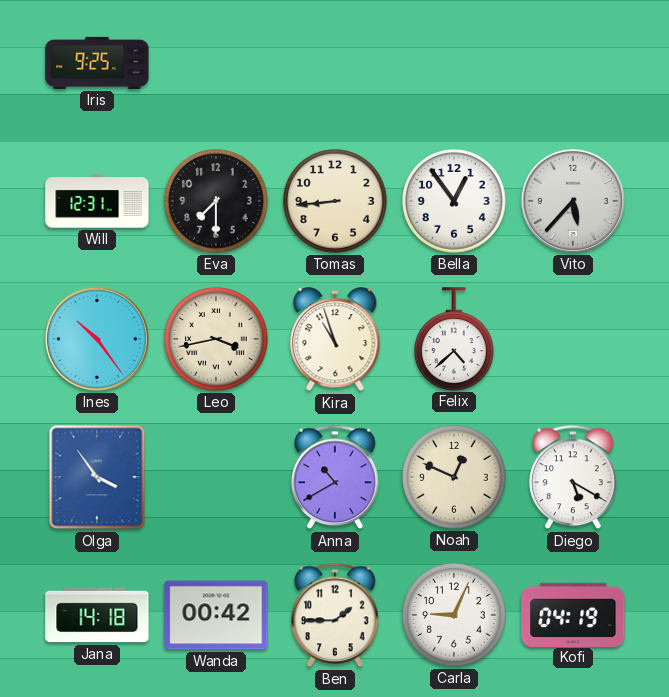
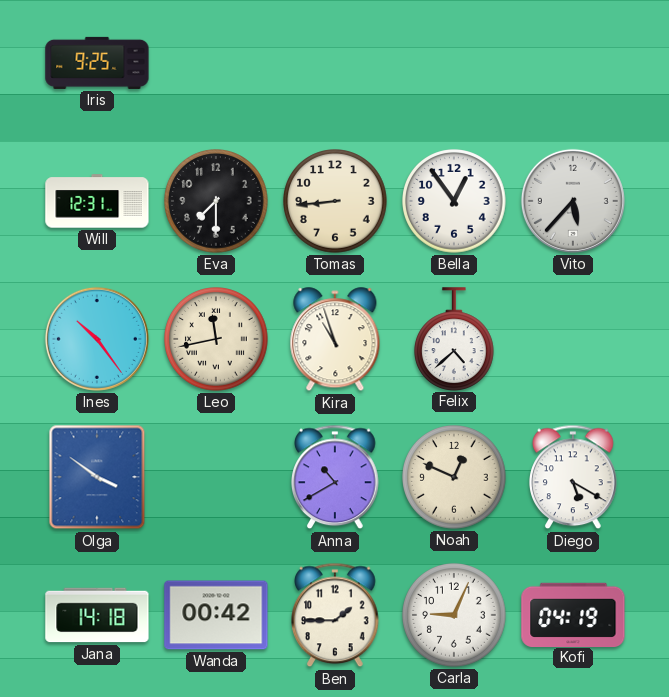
Leo: 3:43 -> 11:43
Olga: 3:54 -> 3:51
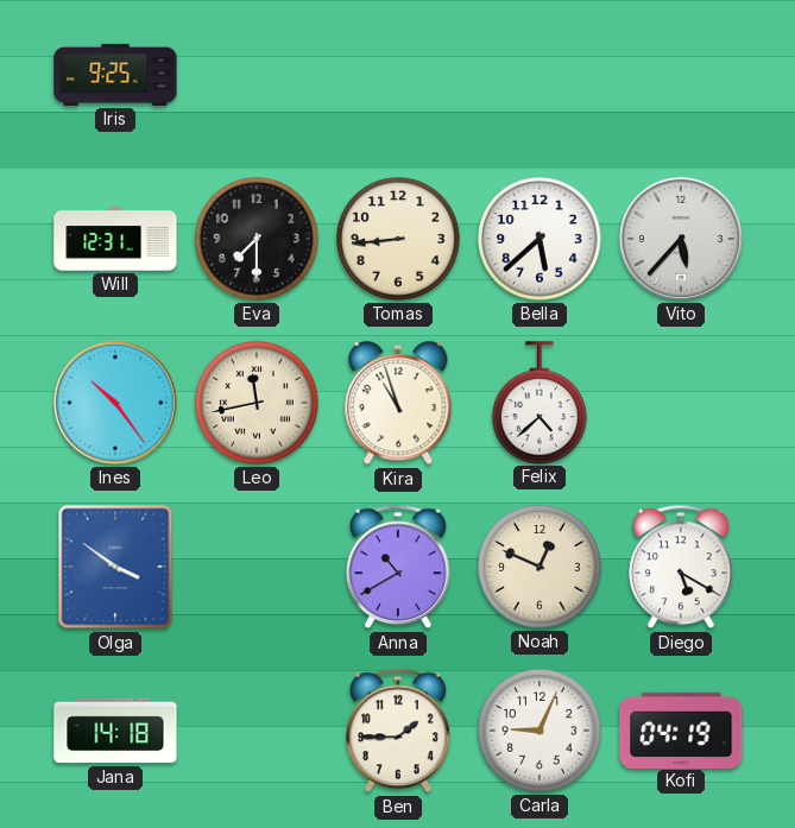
Bella: 12:54 -> 5:38
Wanda: 00:42 -> none
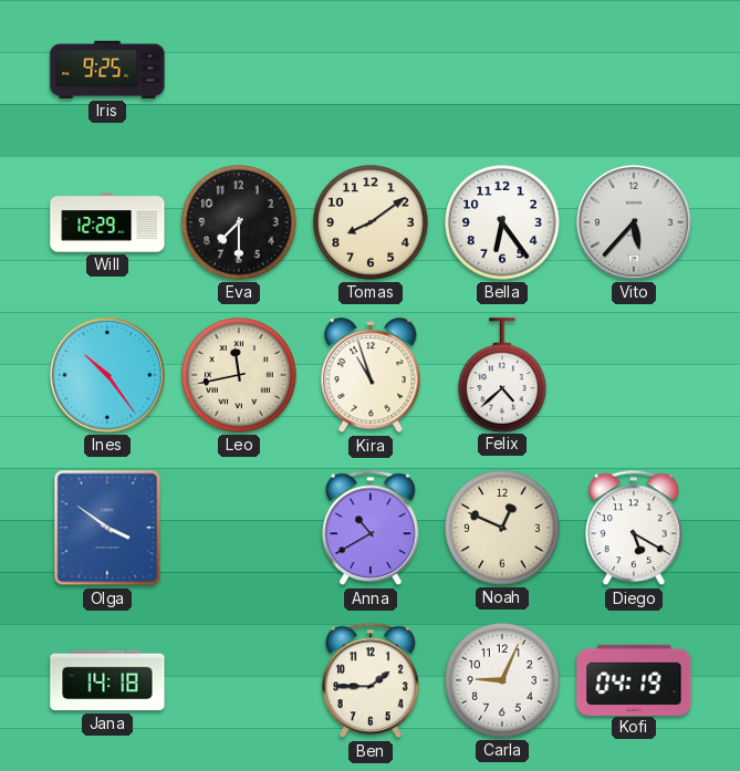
Will: 12:31 -> 12:29
Tomas: 8:44 -> 8:09
Bella: 5:38 -> 6:24
